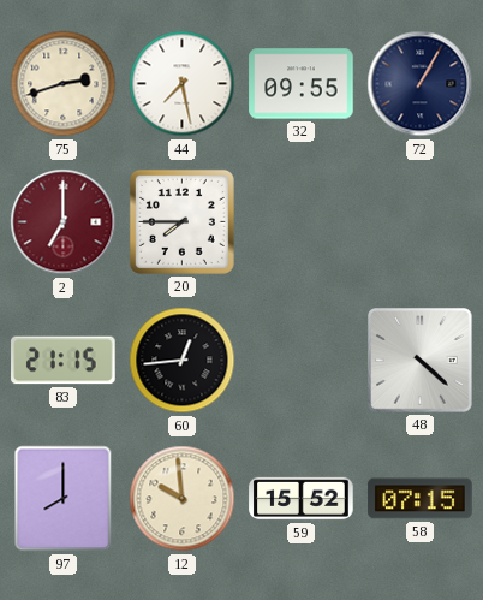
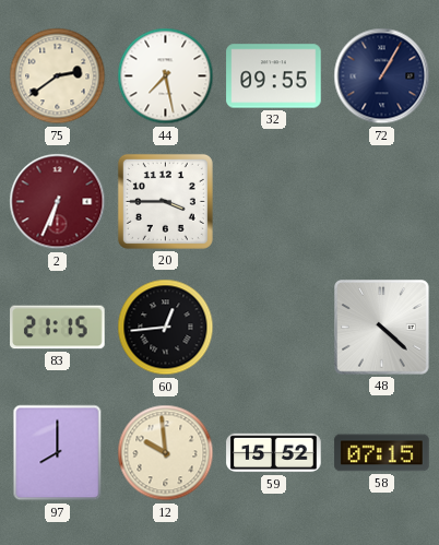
75: 2:42 -> 2:39
2: 7:00 -> 6:34
20: 7:45 -> 3:45
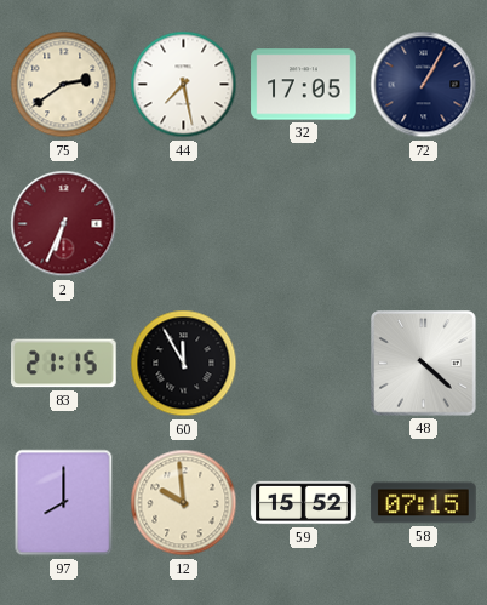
32: 09:55 -> 17:05
20: 3:45 -> none
60: 12:44 -> 11:55
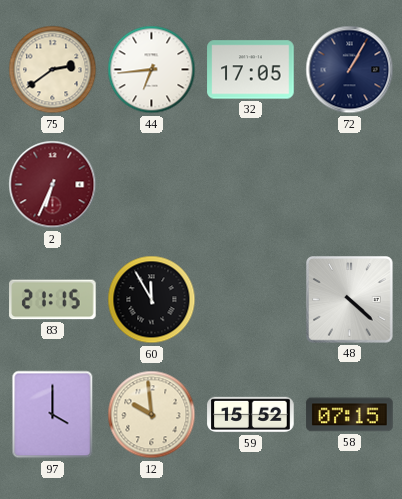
44: 7:28 -> 6:44
97: 8:00 -> 4:00
